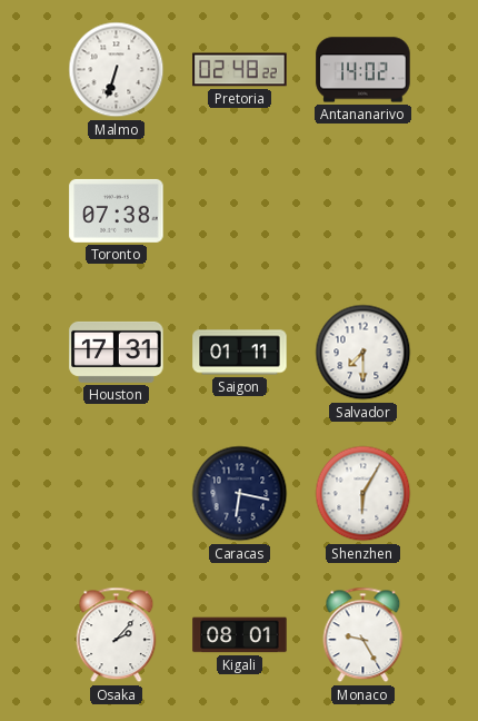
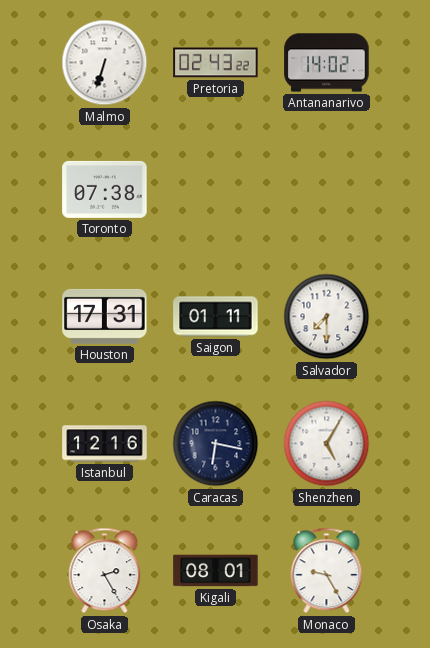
Pretoria: 02:48 -> 02:43
Istanbul: none -> 12:16
Shenzhen: 6:05 -> 5:05
Osaka: 2:07 -> 2:25
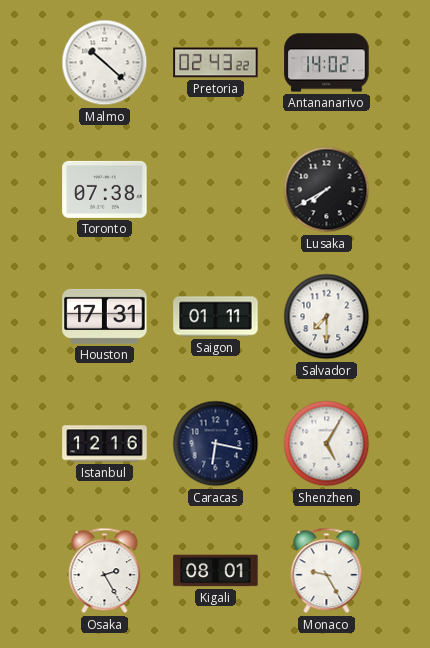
Malmo: 6:33 -> 10:22
Lusaka: none -> 7:40
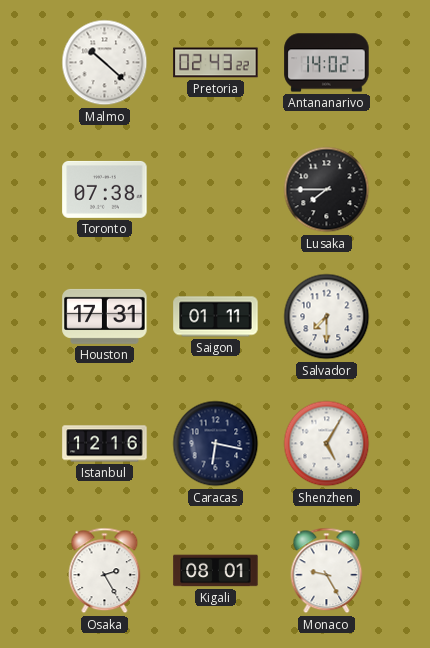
Lusaka: 7:40 -> 7:45
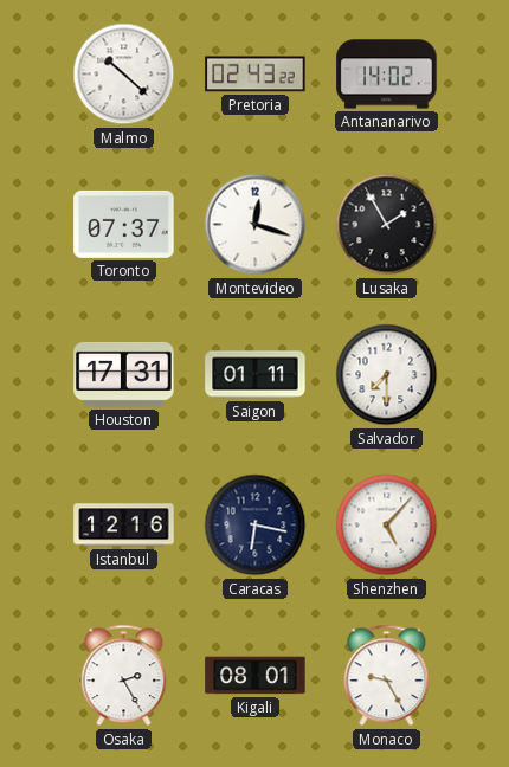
Toronto: 07:38 -> 07:37
Montevideo: none -> 12:18
Lusaka: 7:45 -> 1:55
Shenzhen: 5:05 -> 5:07
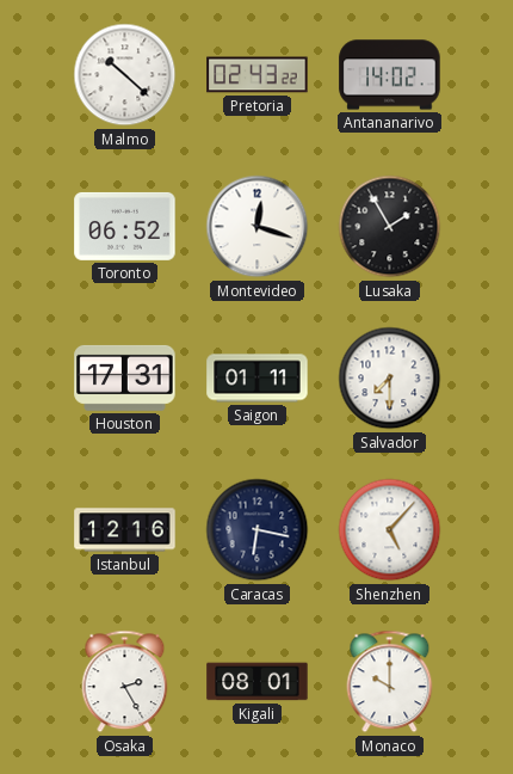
Toronto: 07:37 -> 06:52
Monaco: 9:25 -> 10:00
